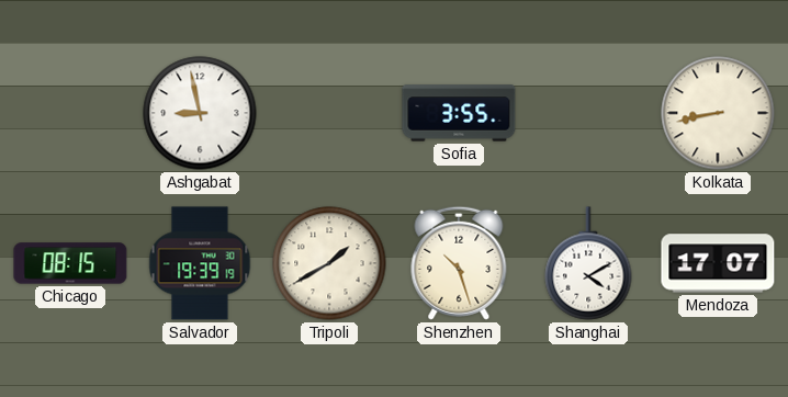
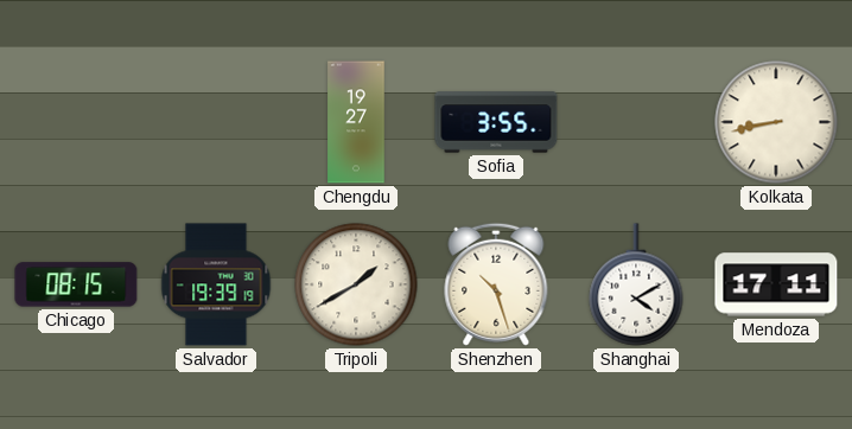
Ashgabat: 8:58 -> none
Chengdu: none -> 19:27
Mendoza: 17:07 -> 17:11
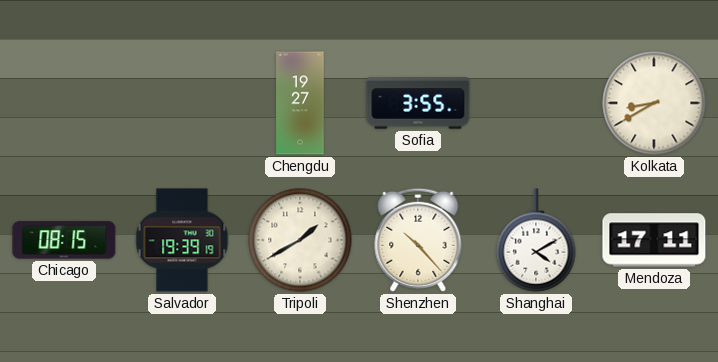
Kolkata: 8:43 -> 8:40
Shenzhen: 10:27 -> 10:23
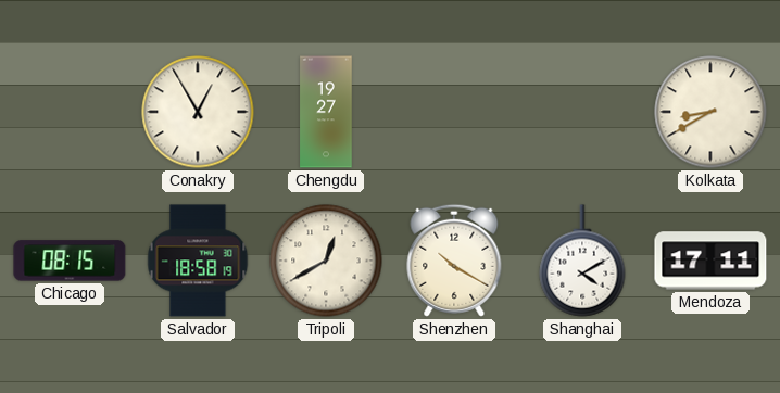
Conakry: none -> 12:55
Sofia: 3:55 -> none
Salvador: 19:39 -> 18:58
Tripoli: 1:40 -> 12:40
Shenzhen: 10:23 -> 10:20
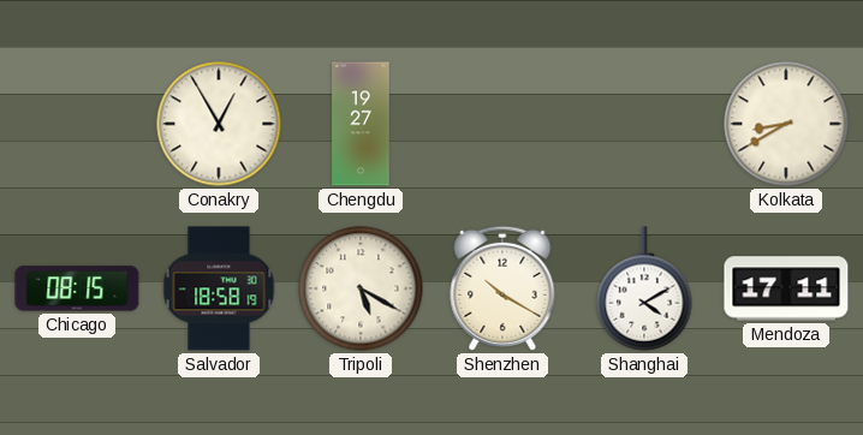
Tripoli: 12:40 -> 5:20
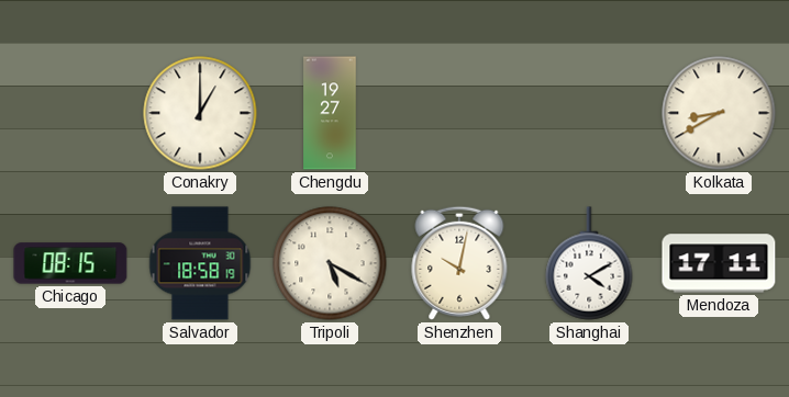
Conakry: 12:55 -> 1:00
Shenzhen: 10:20 -> 10:02
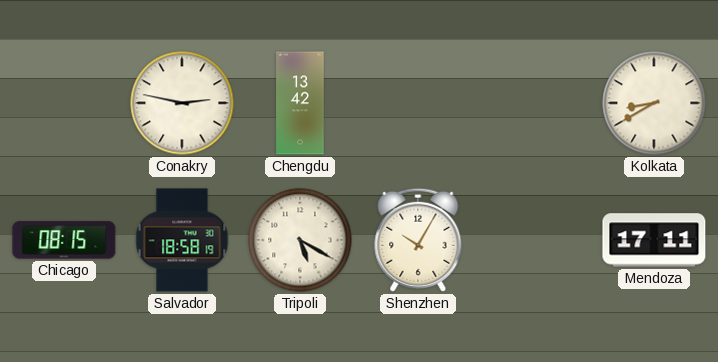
Conakry: 1:00 -> 2:47
Chengdu: 19:27 -> 13:42
Shenzhen: 10:02 -> 10:05
Shanghai: 4:10 -> none
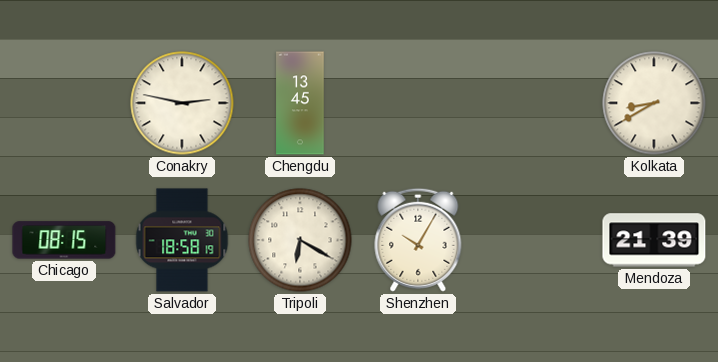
Chengdu: 13:42 -> 13:45
Tripoli: 5:20 -> 6:20
Mendoza: 17:11 -> 21:39
